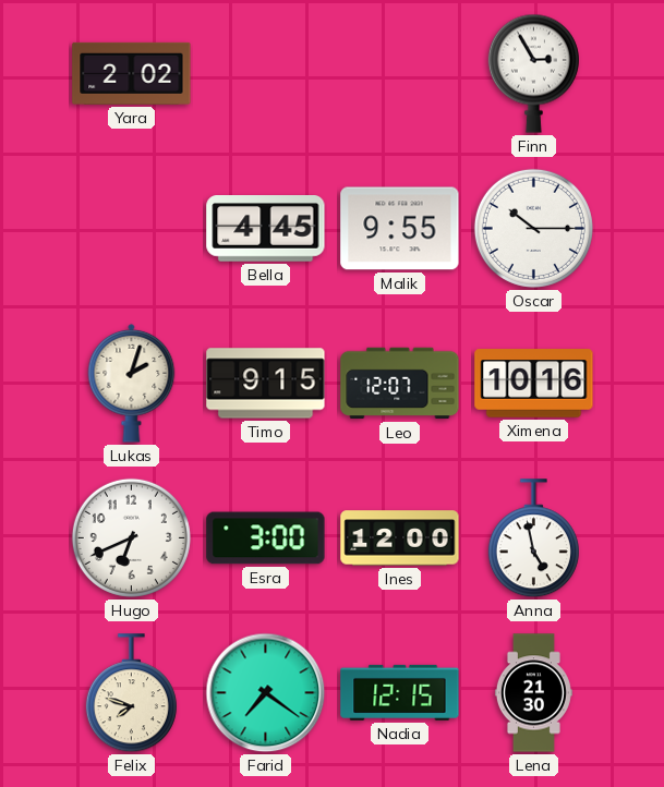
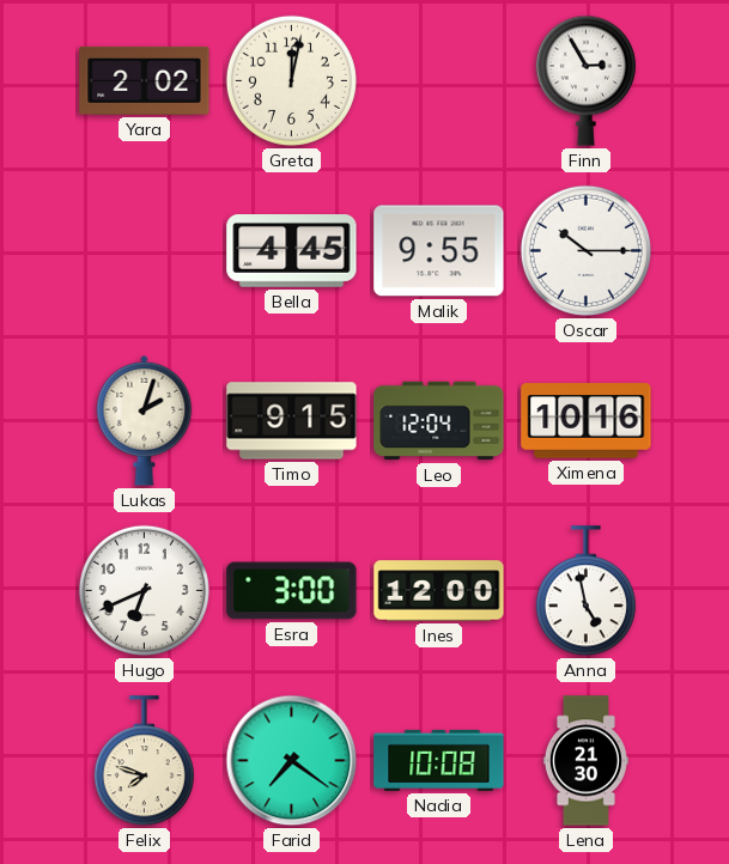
Greta: none -> 12:02
Leo: 12:07 -> 12:04
Nadia: 12:15 -> 10:08
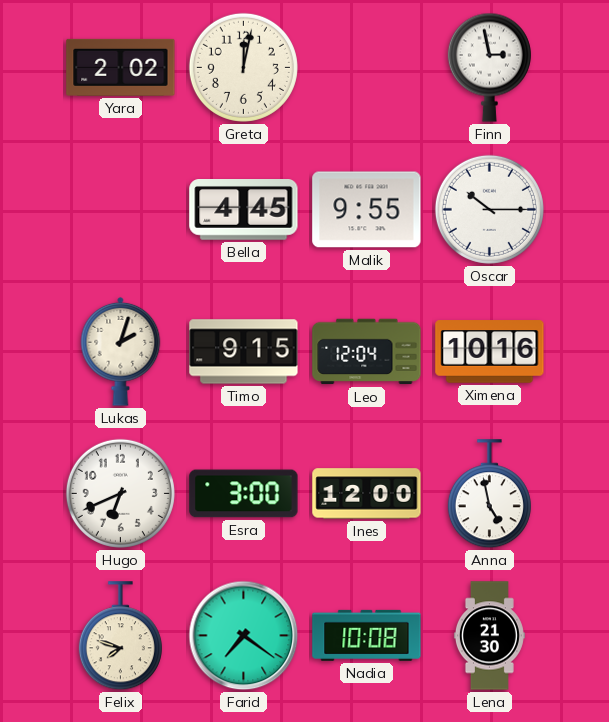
Finn: 2:55 -> 2:58
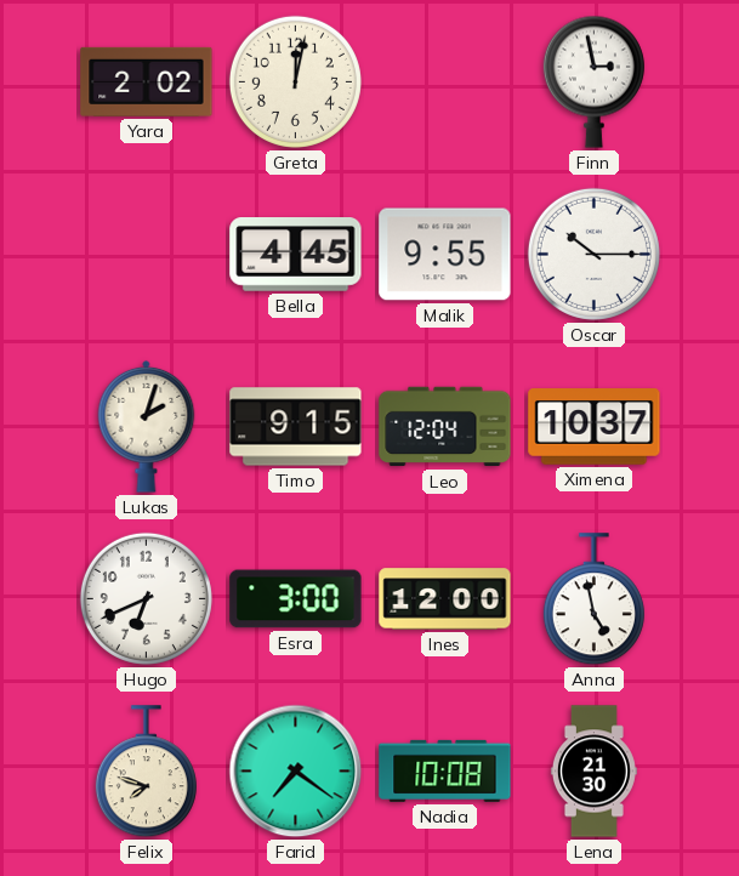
Ximena: 10:16 -> 10:37
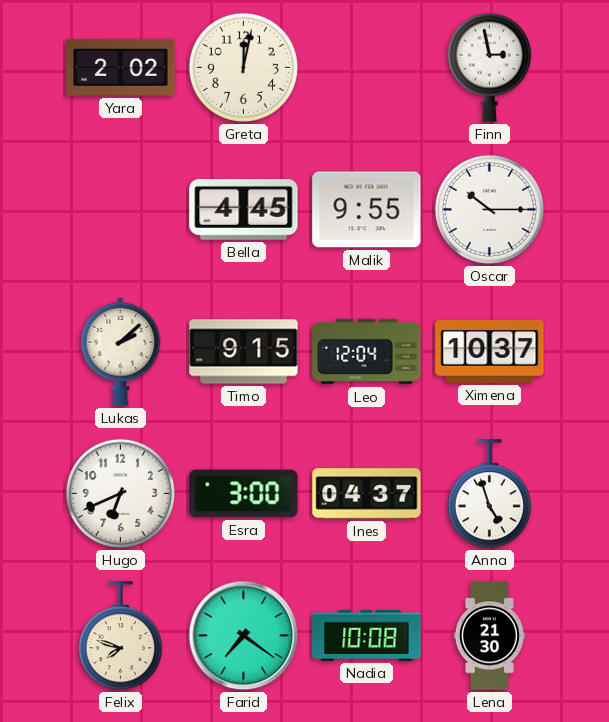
Lukas: 2:03 -> 2:08
Ines: 12:00 -> 04:37
Anna: 4:58 -> 4:57
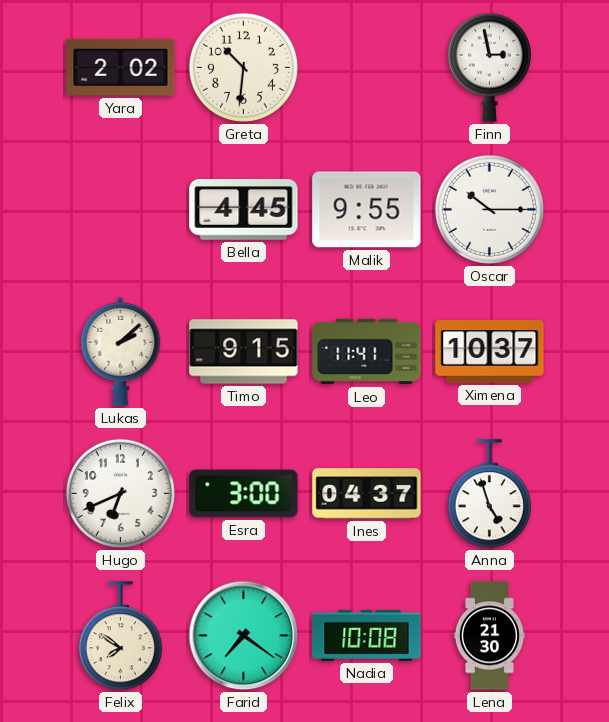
Greta: 12:02 -> 10:31
Leo: 12:04 -> 11:41
Felix: 7:48 -> 7:51
